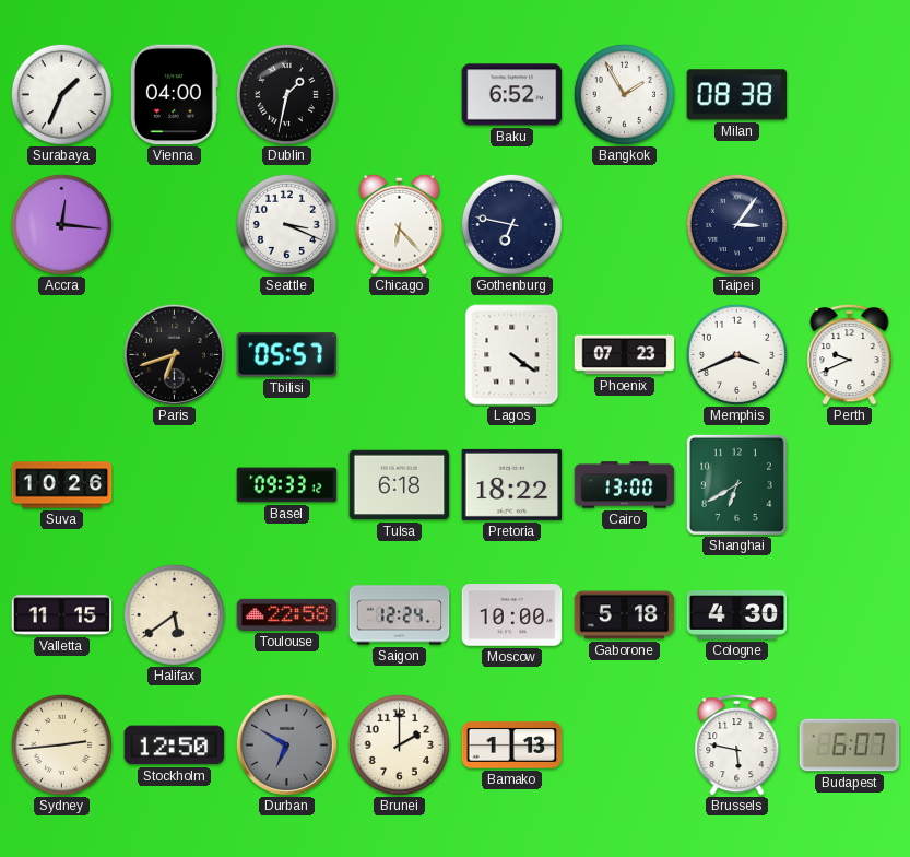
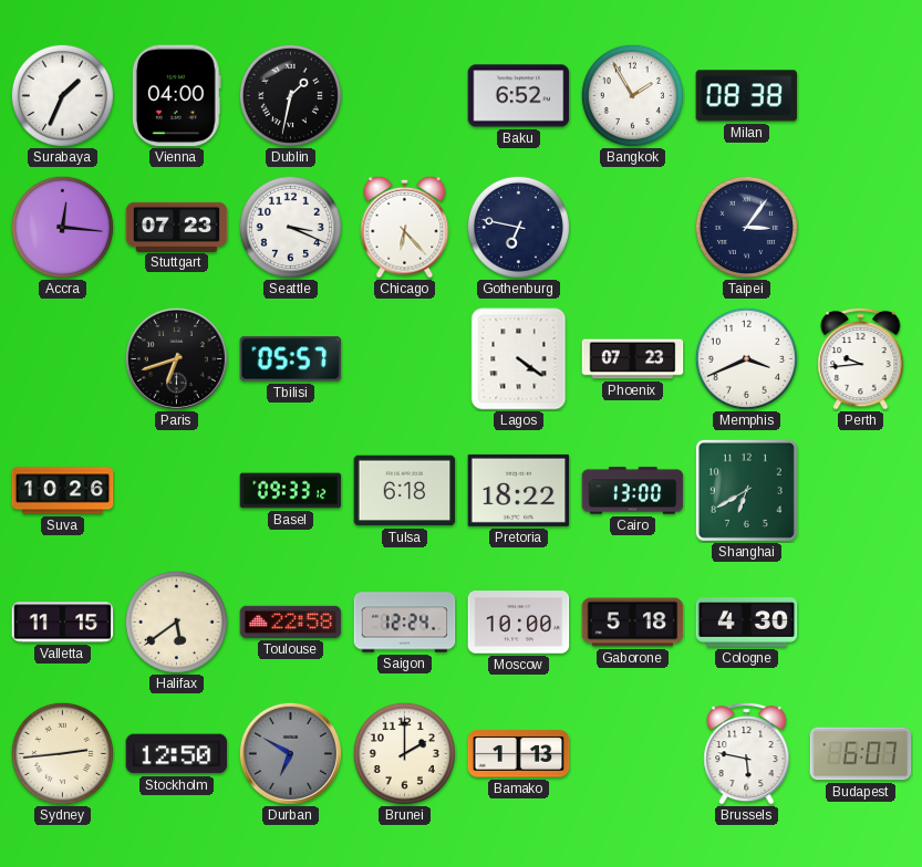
Stuttgart: none -> 07:23
Perth: 9:41 -> 9:44
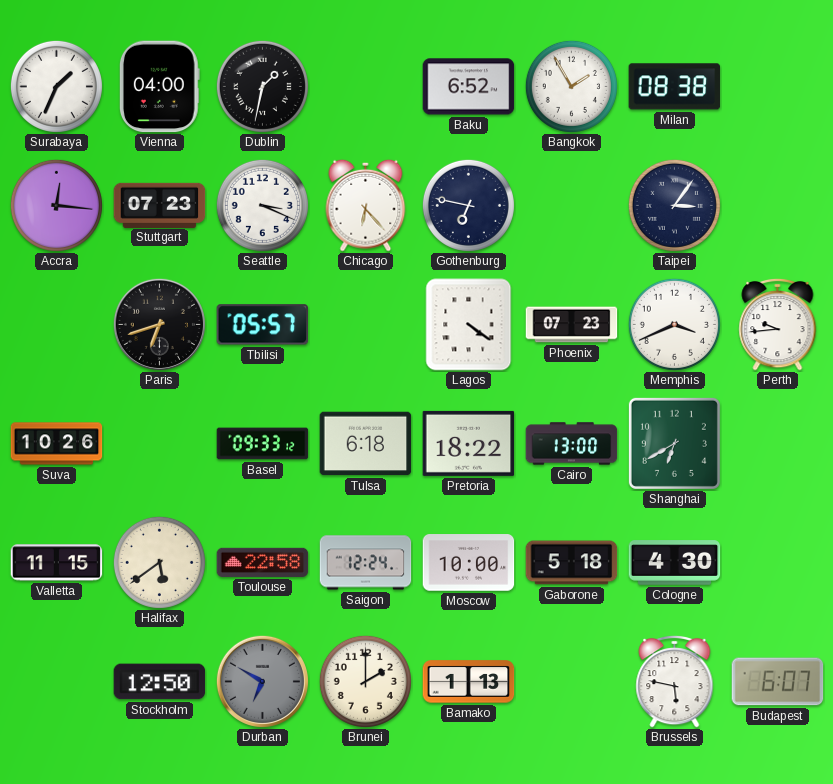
Sydney: 2:44 -> none
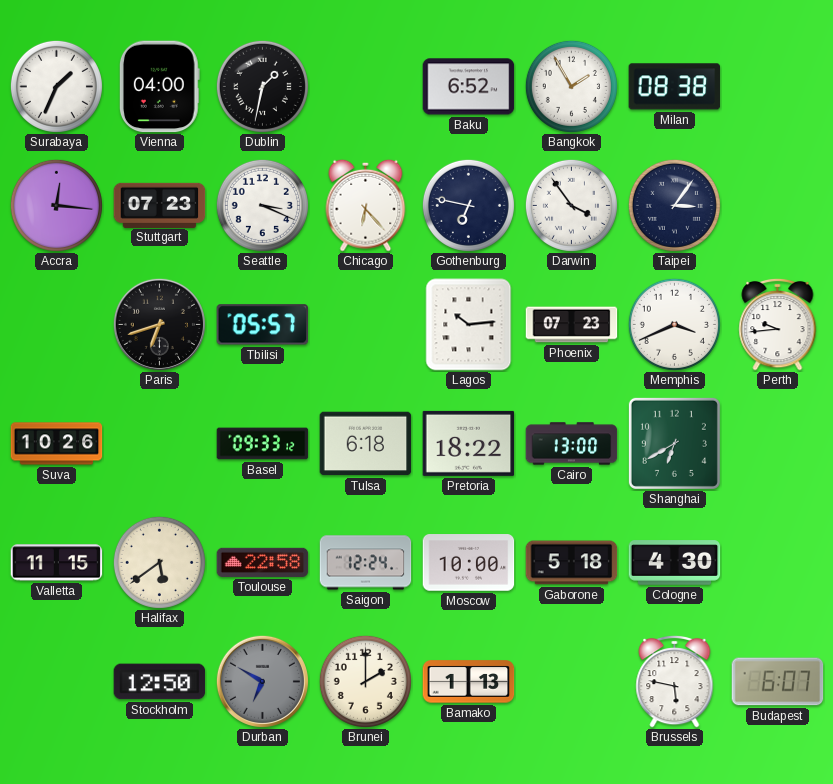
Darwin: none -> 3:54
Lagos: 4:21 -> 10:14
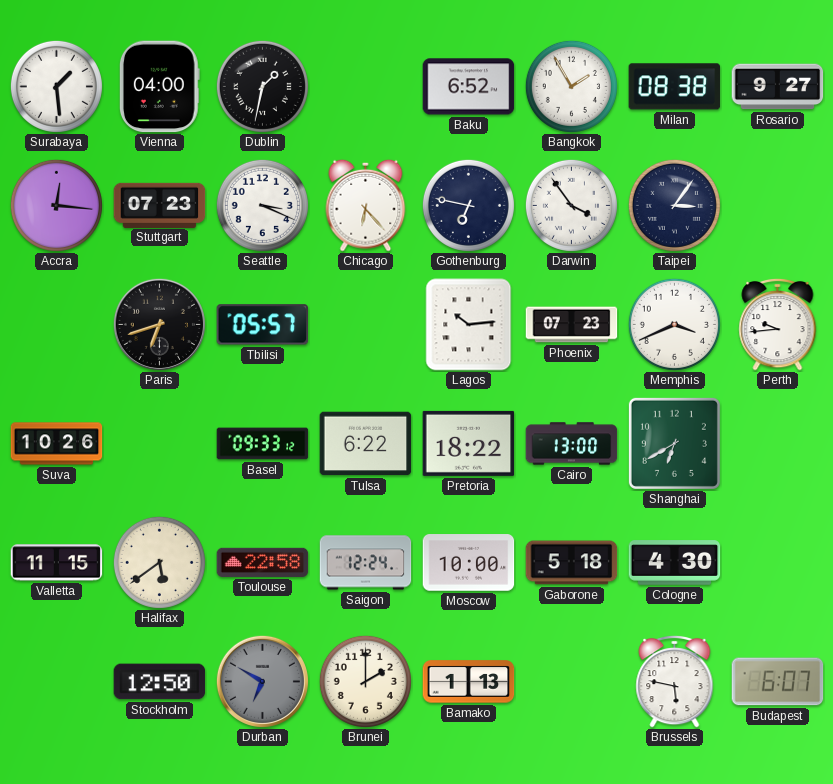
Surabaya: 1:34 -> 1:29
Rosario: none -> 9:27
Tulsa: 6:18 -> 6:22
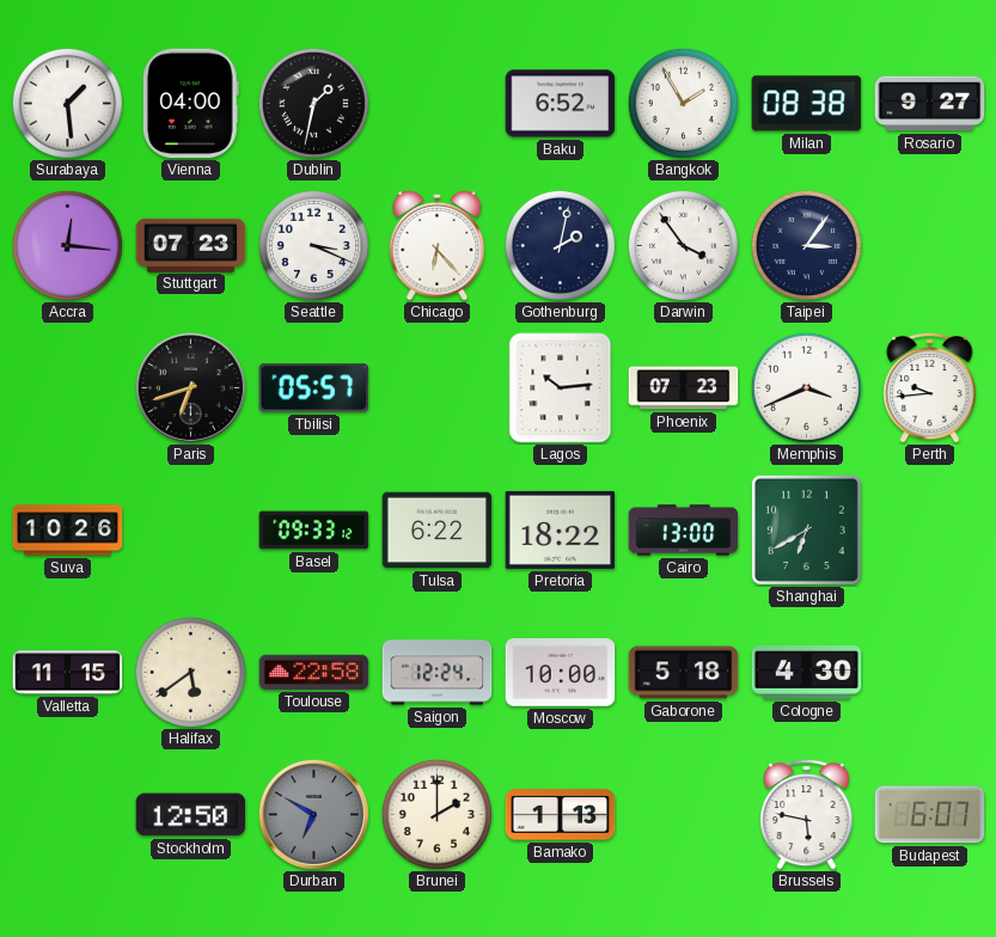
Gothenburg: 6:47 -> 2:02
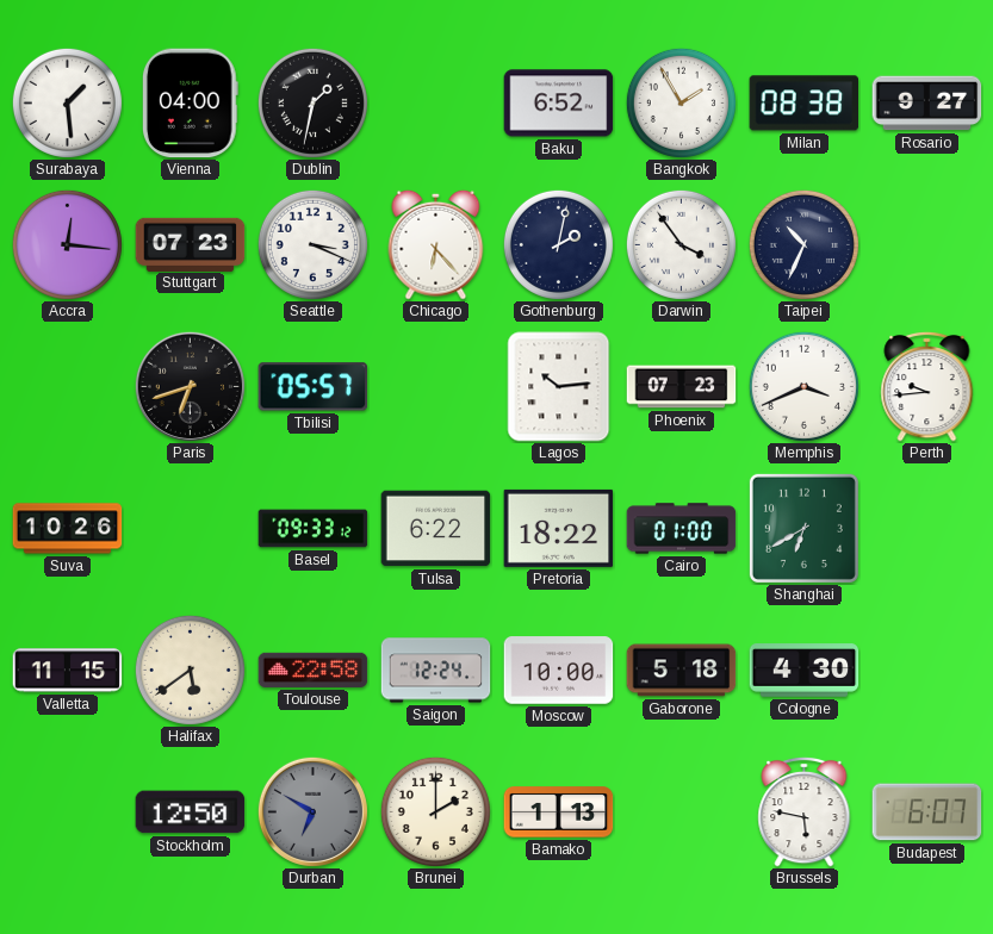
Taipei: 3:06 -> 10:34
Cairo: 13:00 -> 01:00
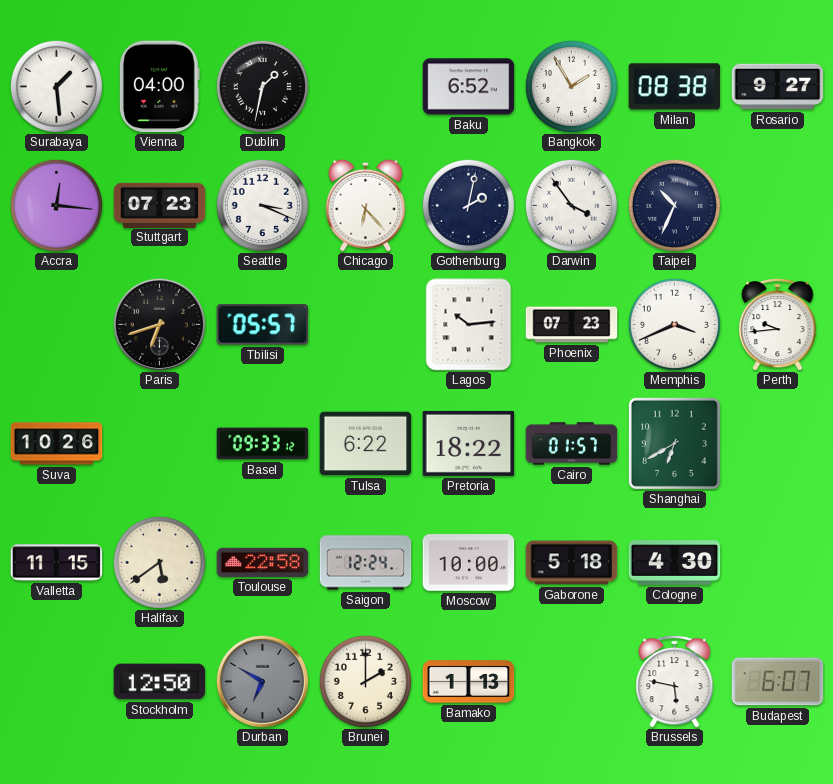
Cairo: 01:00 -> 01:57
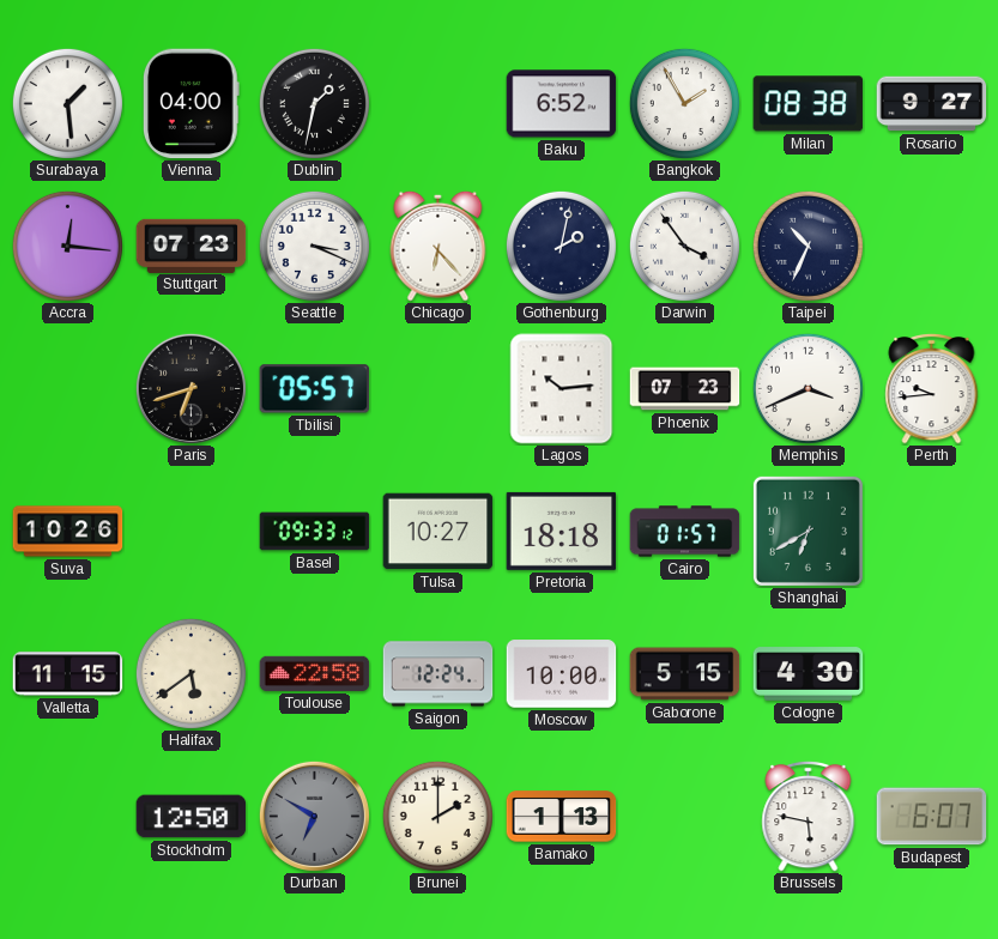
Tulsa: 6:22 -> 10:27
Pretoria: 18:22 -> 18:18
Gaborone: 5:18 -> 5:15
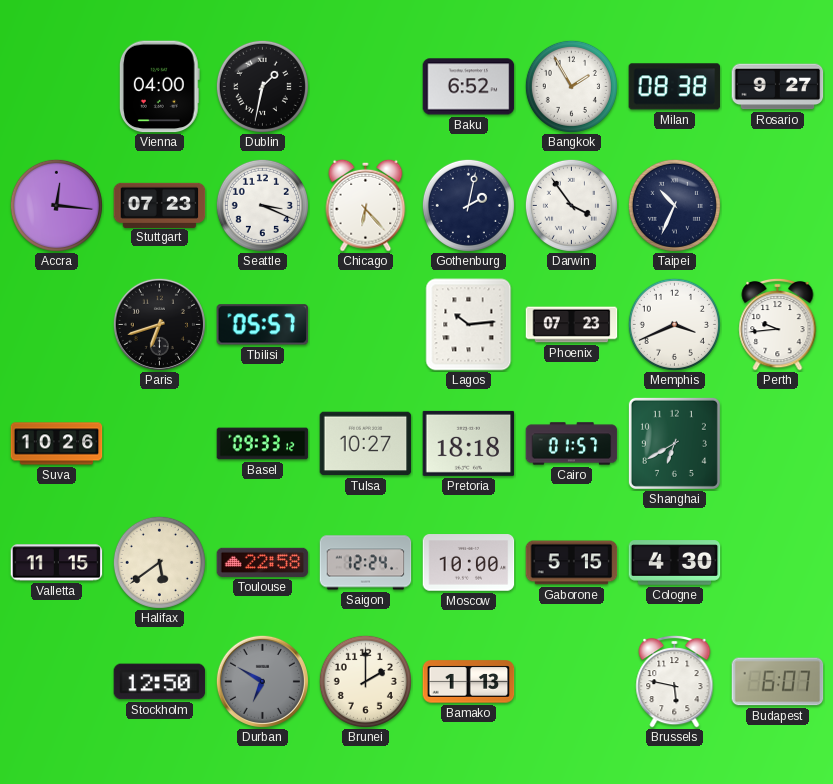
Surabaya: 1:29 -> none
